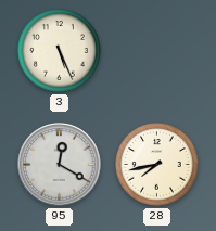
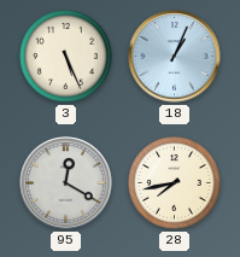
18: none -> 1:04
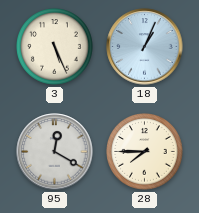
28: 7:43 -> 7:45
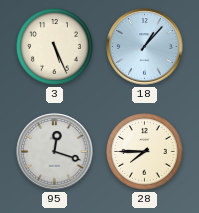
18: 1:04 -> 1:07
95: 12:20 -> 12:18
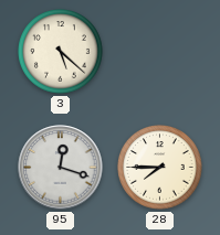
3: 5:26 -> 5:22
18: 1:07 -> none
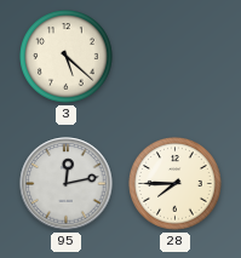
95: 12:18 -> 12:13
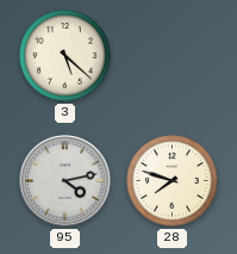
95: 12:13 -> 4:13
28: 7:45 -> 7:48
